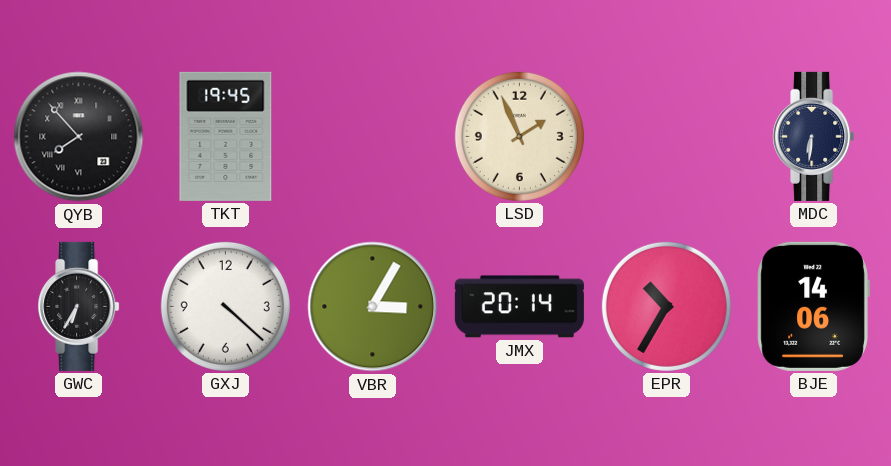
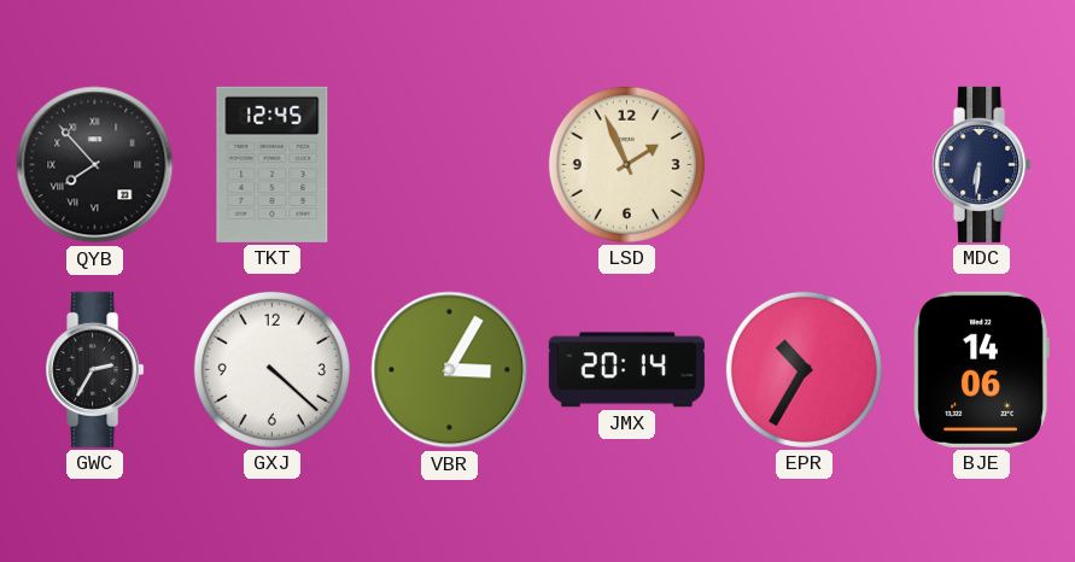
TKT: 19:45 -> 12:45
GWC: 6:35 -> 2:35
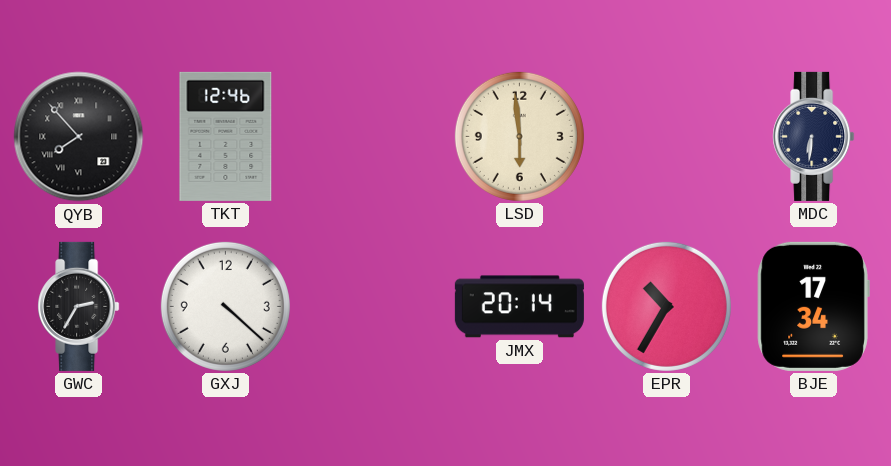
TKT: 12:45 -> 12:46
LSD: 1:56 -> 5:59
VBR: 3:05 -> none
BJE: 14:06 -> 17:34
